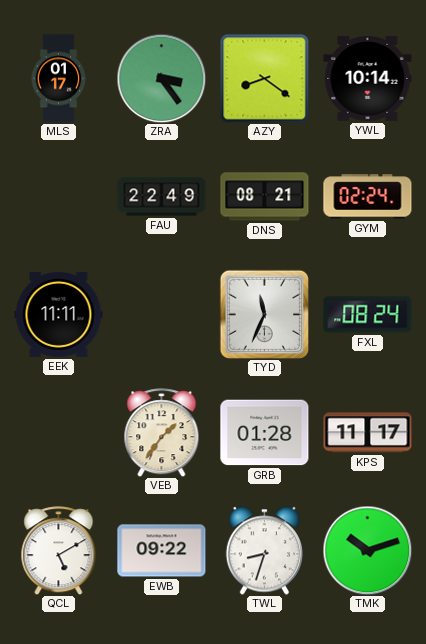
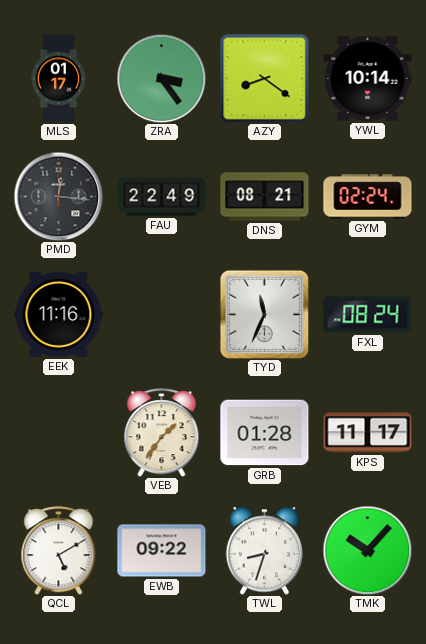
PMD: none -> 12:16
EEK: 11:11 -> 11:16
TMK: 10:12 -> 10:07
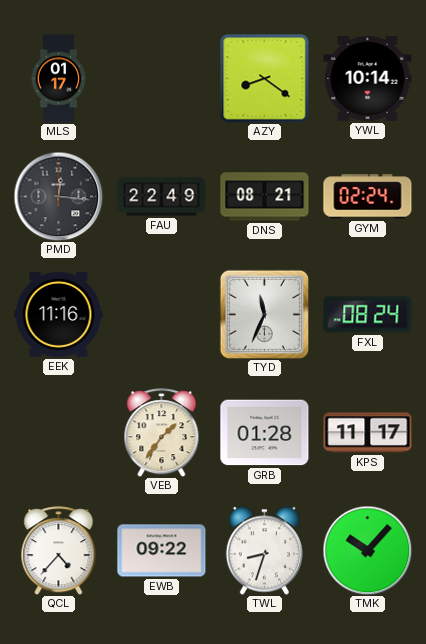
ZRA: 3:24 -> none
QCL: 5:10 -> 4:37
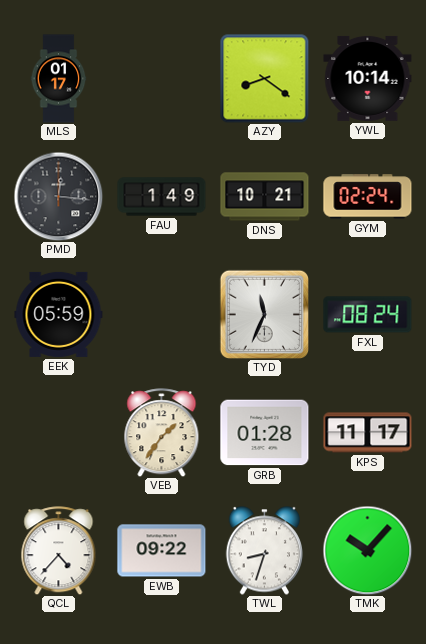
FAU: 22:49 -> 1:49
DNS: 08:21 -> 10:21
EEK: 11:16 -> 05:59
